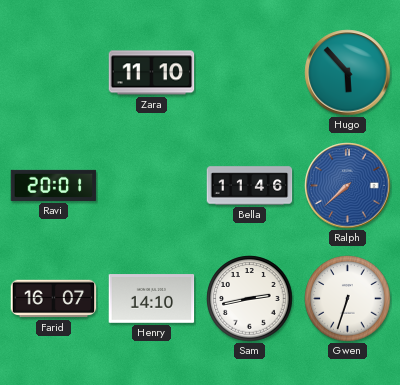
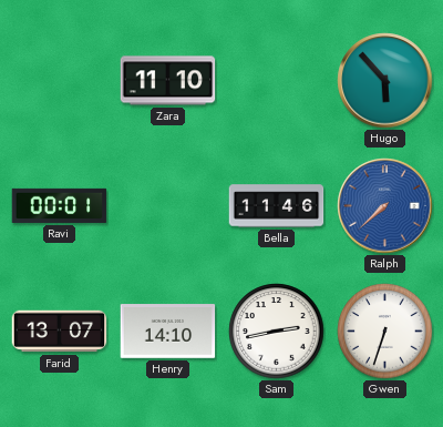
Ravi: 20:01 -> 00:01
Farid: 16:07 -> 13:07
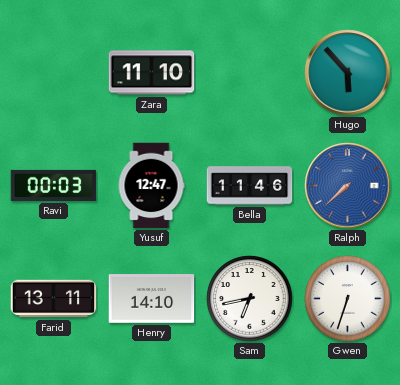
Ravi: 00:01 -> 00:03
Yusuf: none -> 12:47
Farid: 13:07 -> 13:11
Sam: 2:43 -> 6:43
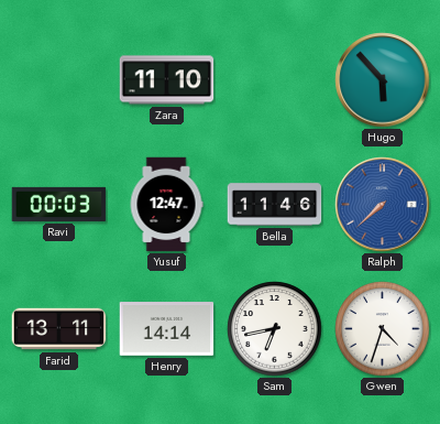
Henry: 14:10 -> 14:14
Gwen: 6:33 -> 4:33
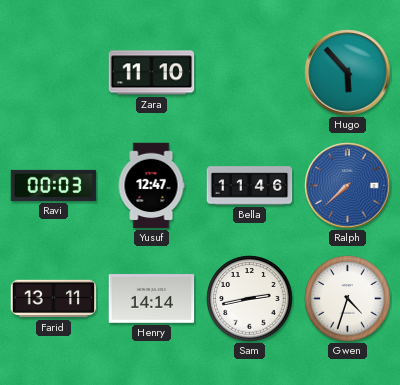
Sam: 6:43 -> 2:43
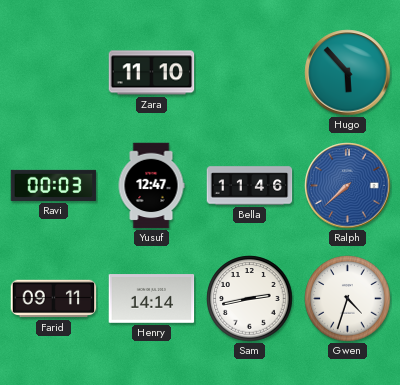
Farid: 13:11 -> 09:11
